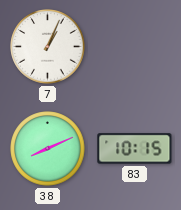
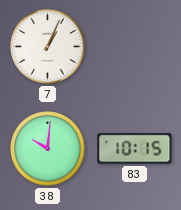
38: 8:11 -> 10:01
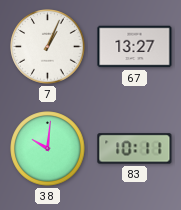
67: none -> 13:27
83: 10:15 -> 10:11
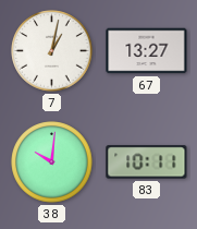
7: 1:04 -> 1:02
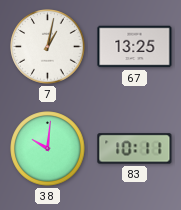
67: 13:27 -> 13:25
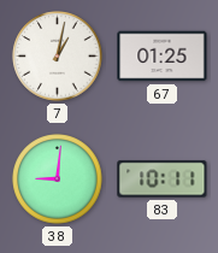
67: 13:25 -> 01:25
38: 10:01 -> 9:01
